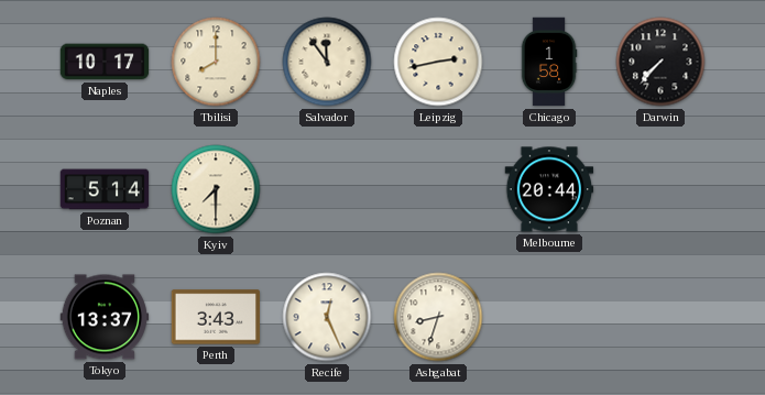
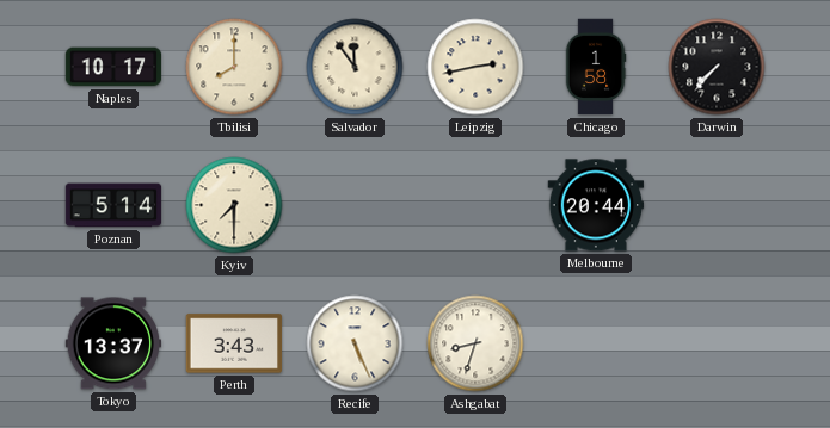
Recife: 12:26 -> 5:26
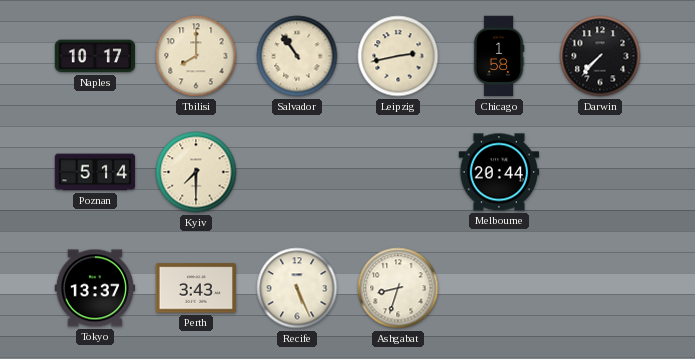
Salvador: 11:54 -> 10:54
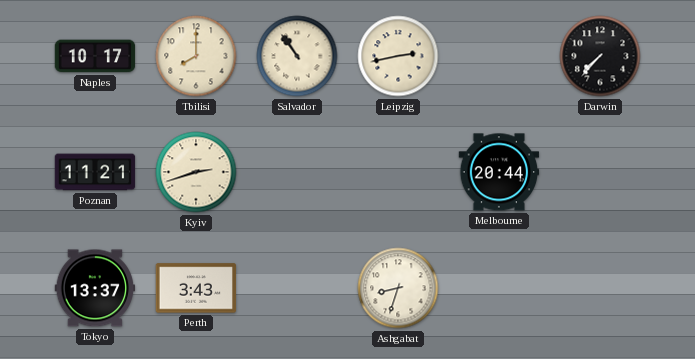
Chicago: 1:58 -> none
Poznan: 5:14 -> 11:21
Kyiv: 7:30 -> 2:42
Recife: 5:26 -> none
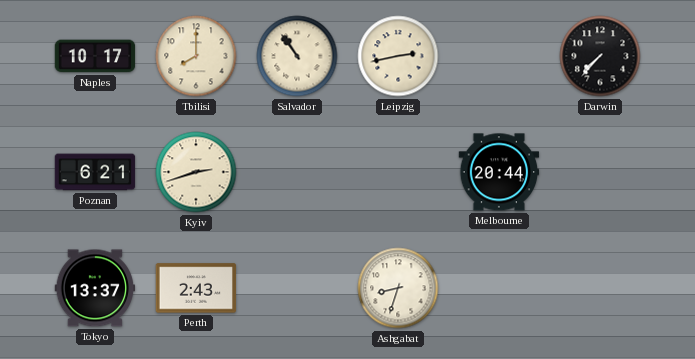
Poznan: 11:21 -> 6:21
Perth: 3:43 -> 2:43
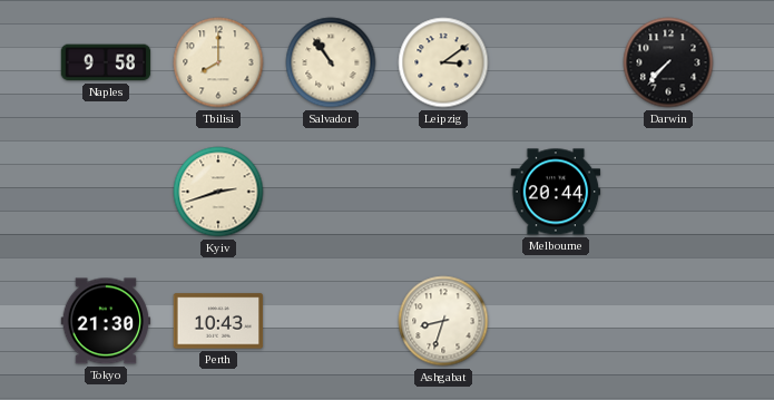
Naples: 10:17 -> 9:58
Leipzig: 2:43 -> 3:09
Poznan: 6:21 -> none
Tokyo: 13:37 -> 21:30
Perth: 2:43 -> 10:43
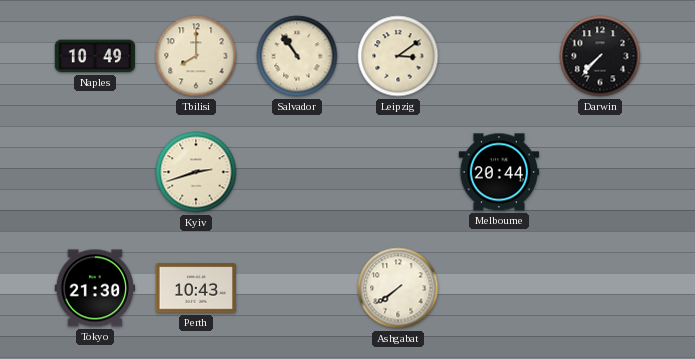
Naples: 9:58 -> 10:49
Ashgabat: 8:33 -> 7:39
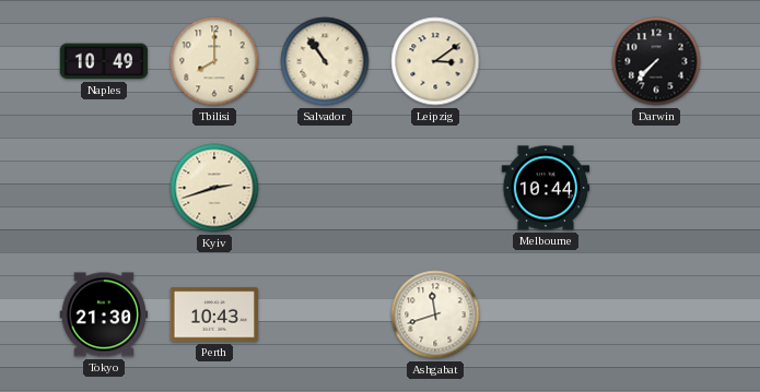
Melbourne: 20:44 -> 10:44
Ashgabat: 7:39 -> 11:42
